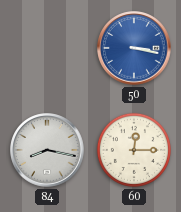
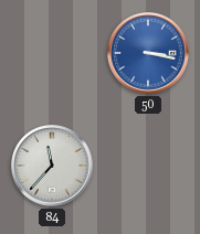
84: 8:17 -> 11:37
60: 12:15 -> none
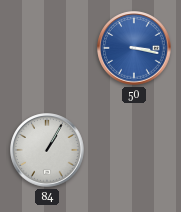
84: 11:37 -> 1:05
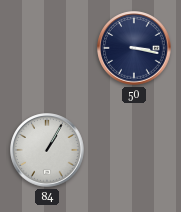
50 dial: blue -> navy
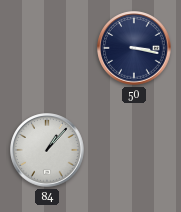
84: 1:05 -> 1:07
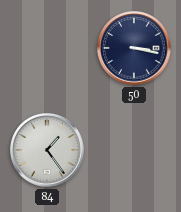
84: 1:07 -> 1:24
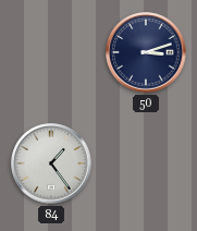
50: 3:17 -> 3:12
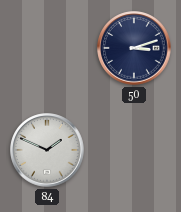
84: 1:24 -> 1:49
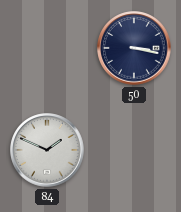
50: 3:12 -> 3:17
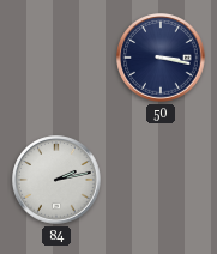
84: 1:49 -> 2:13
